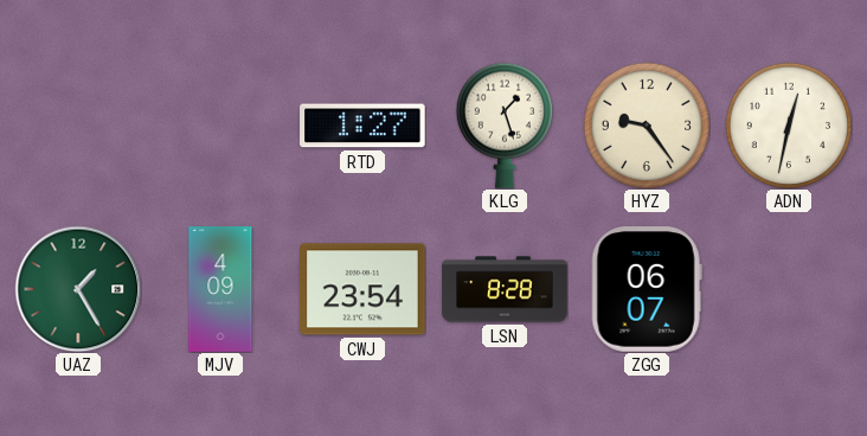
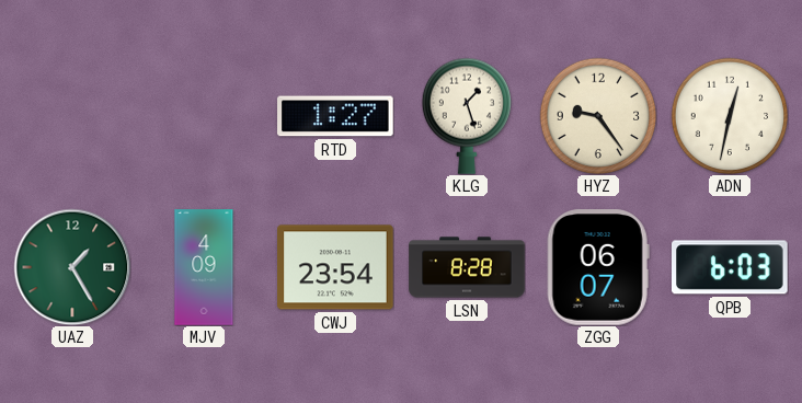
QPB: none -> 6:03
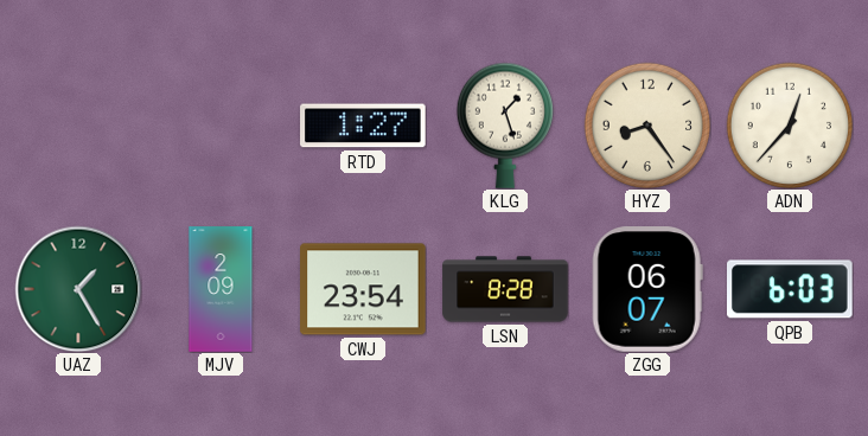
HYZ: 9:24 -> 8:24
ADN: 12:32 -> 12:37
MJV: 4:09 -> 2:09
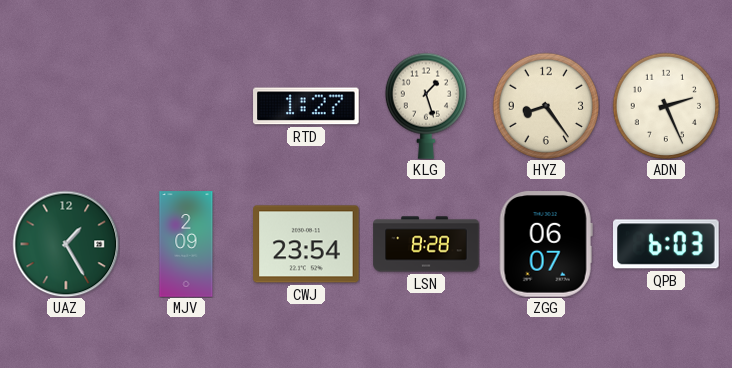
ADN: 12:37 -> 2:26
